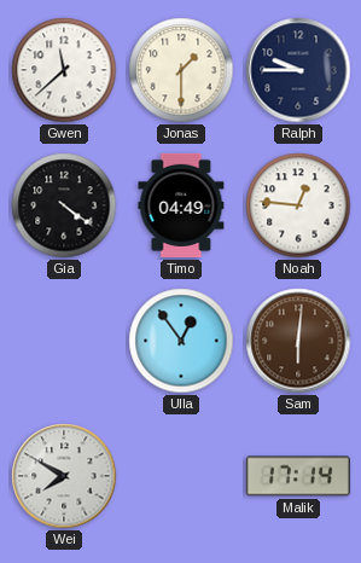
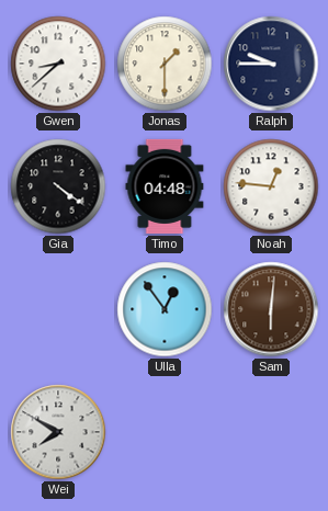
Gwen: 11:38 -> 8:38
Timo: 04:49 -> 04:48
Malik: 17:14 -> none
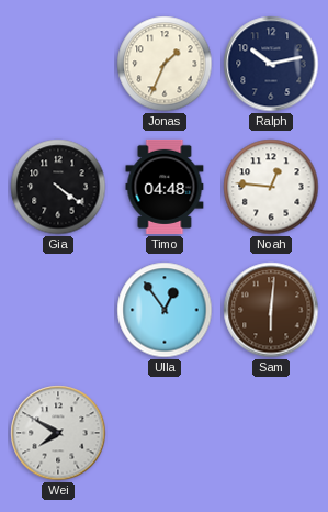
Gwen: 8:38 -> none
Jonas: 1:30 -> 1:34
Ralph: 9:45 -> 10:13
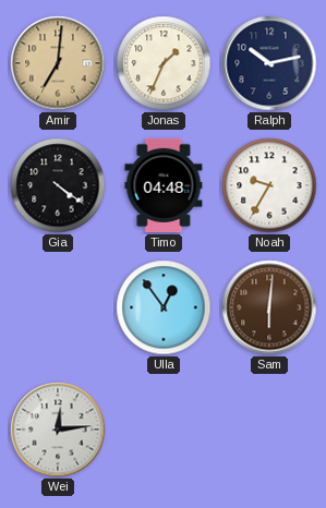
Amir: none -> 7:01
Noah: 12:46 -> 9:35
Wei: 7:50 -> 12:14
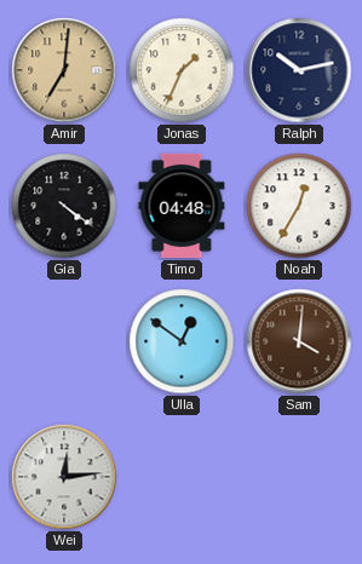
Noah: 9:35 -> 12:35
Ulla: 12:54 -> 12:51
Sam: 6:01 -> 4:01
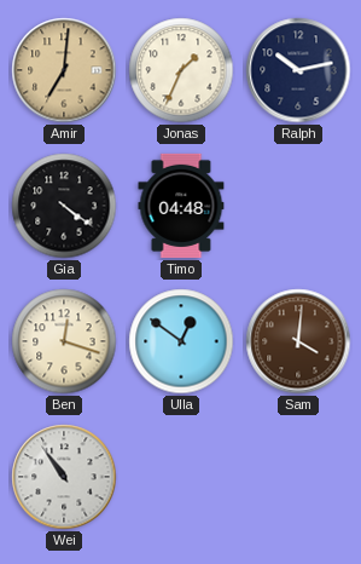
Noah: 12:35 -> none
Ben: none -> 12:18
Wei: 12:14 -> 10:54
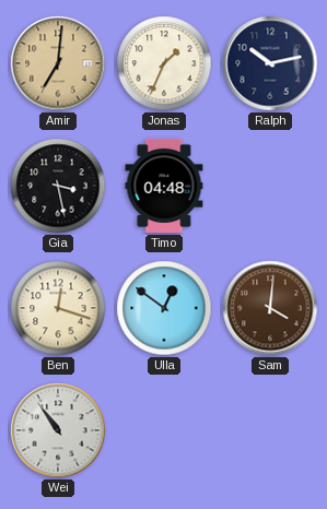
Gia: 4:21 -> 3:28
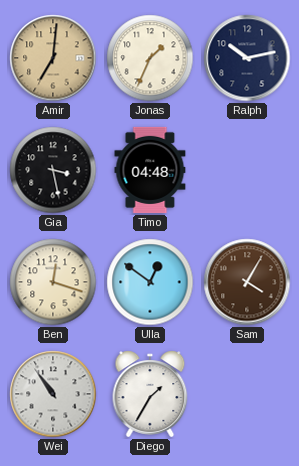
Sam: 4:01 -> 4:05
Diego: none -> 1:35
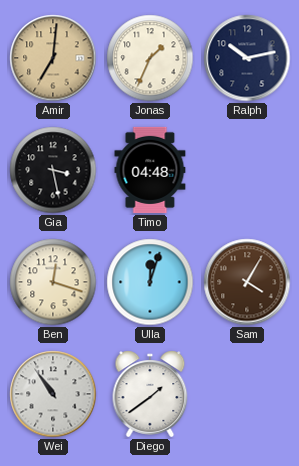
Ulla: 12:51 -> 12:03
Diego: 1:35 -> 1:39
